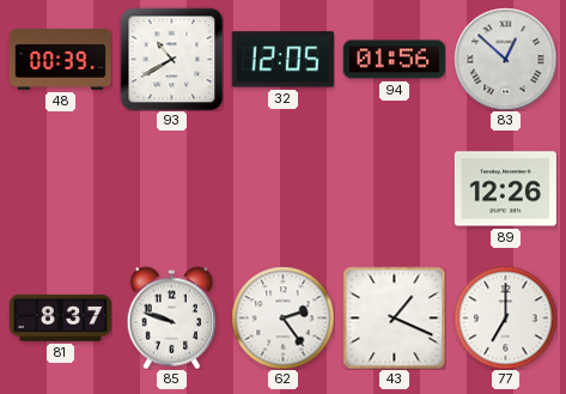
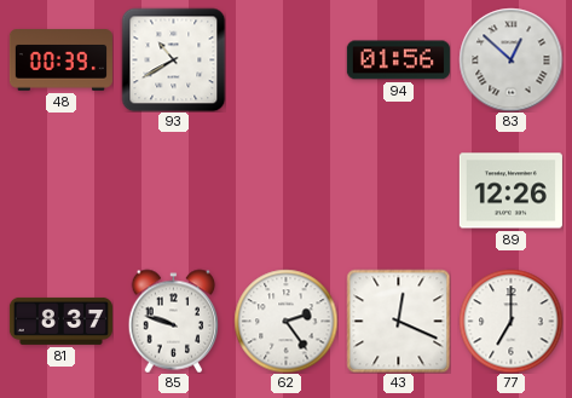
32: 12:05 -> none
43: 1:19 -> 12:19
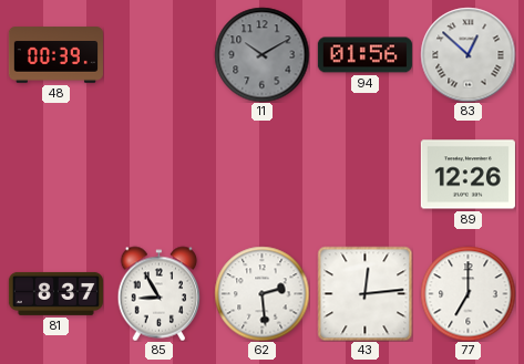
93: 10:40 -> none
11: none -> 10:10
85: 9:48 -> 8:55
62: 2:24 -> 2:29
43: 12:19 -> 12:14
